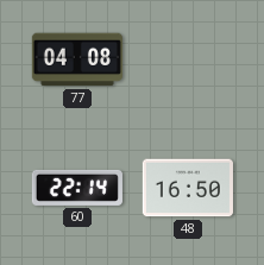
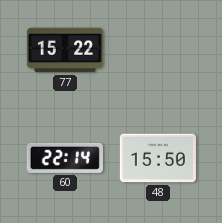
77: 04:08 -> 15:22
48: 16:50 -> 15:50
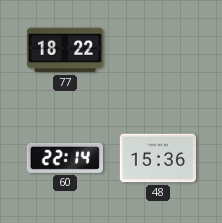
77: 15:22 -> 18:22
48: 15:50 -> 15:36
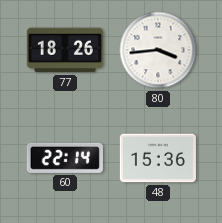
77: 18:22 -> 18:26
80: none -> 3:44
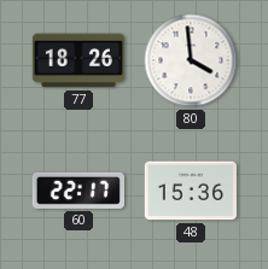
80: 3:44 -> 3:59
60: 22:14 -> 22:17
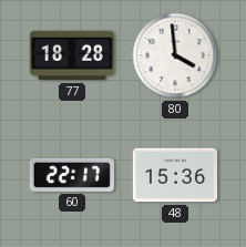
77: 18:26 -> 18:28
